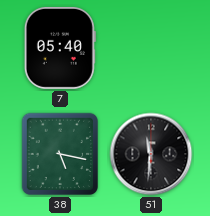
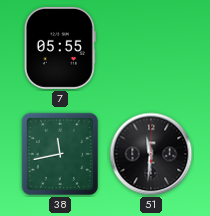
7: 05:40 -> 05:55
38: 5:17 -> 11:43
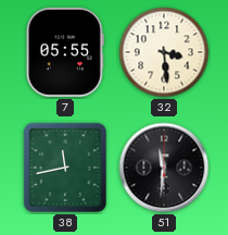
32: none -> 3:29
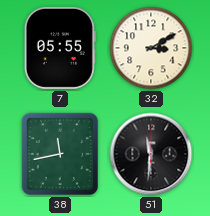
32: 3:29 -> 3:10
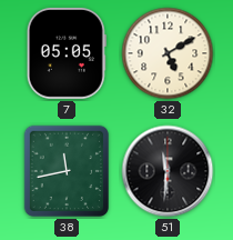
7: 05:55 -> 05:05
32: 3:10 -> 5:10
